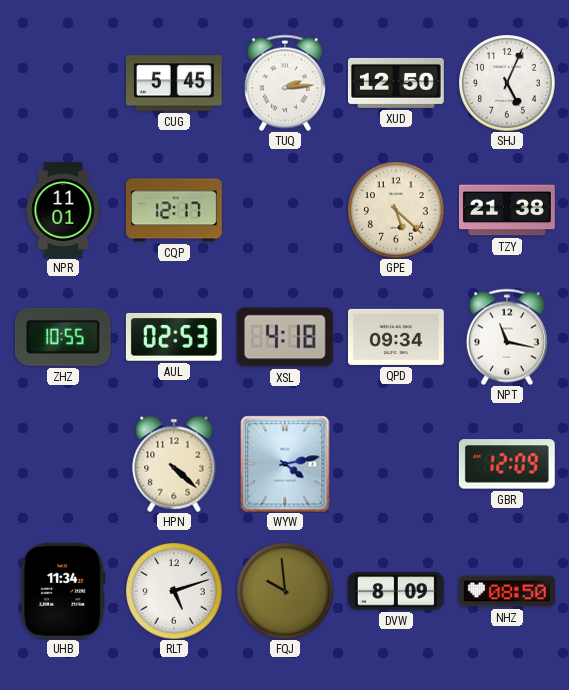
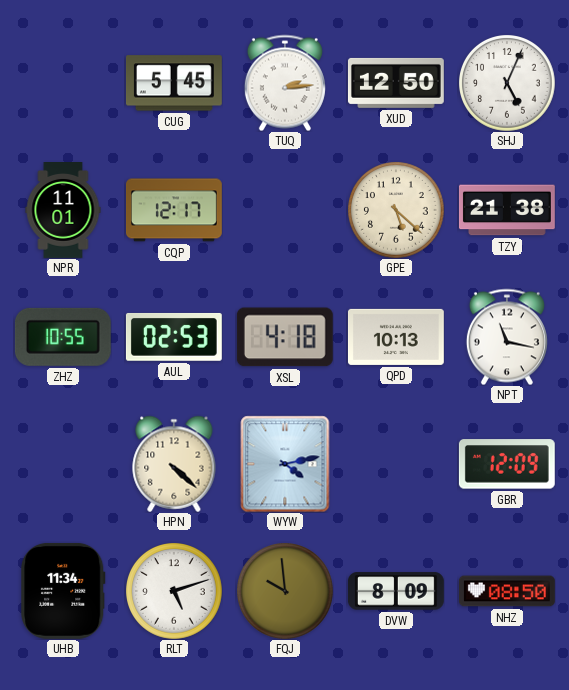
QPD: 09:34 -> 10:13
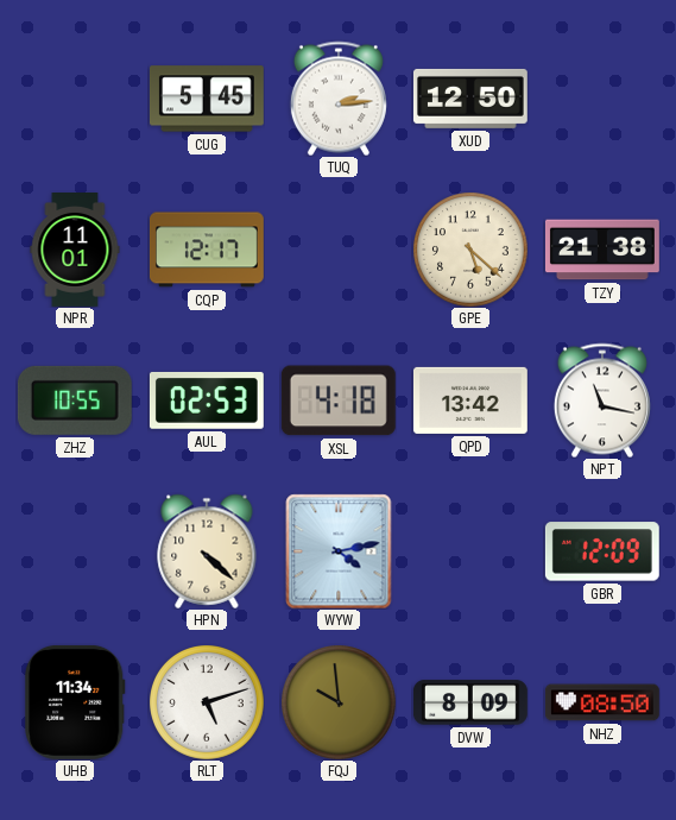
SHJ: 5:04 -> none
QPD: 10:13 -> 13:42
